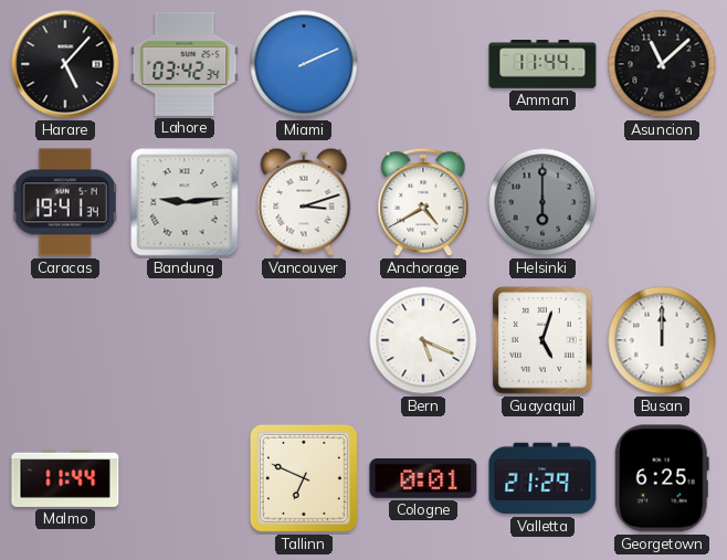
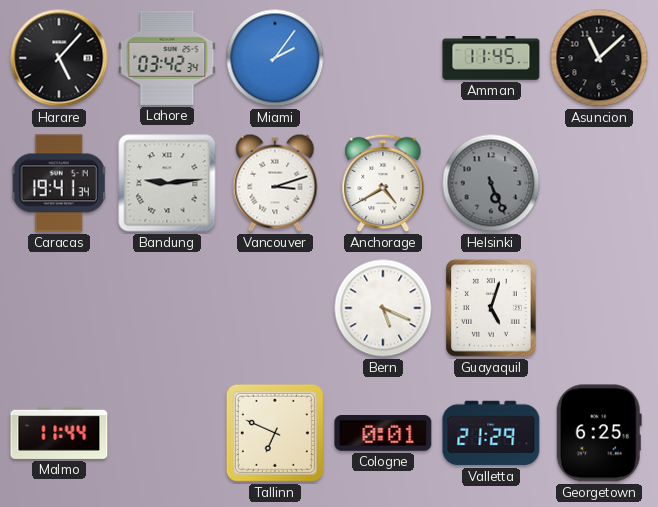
Miami: 2:11 -> 2:06
Amman: 11:44 -> 11:45
Helsinki: 6:00 -> 5:26
Busan: 12:00 -> none
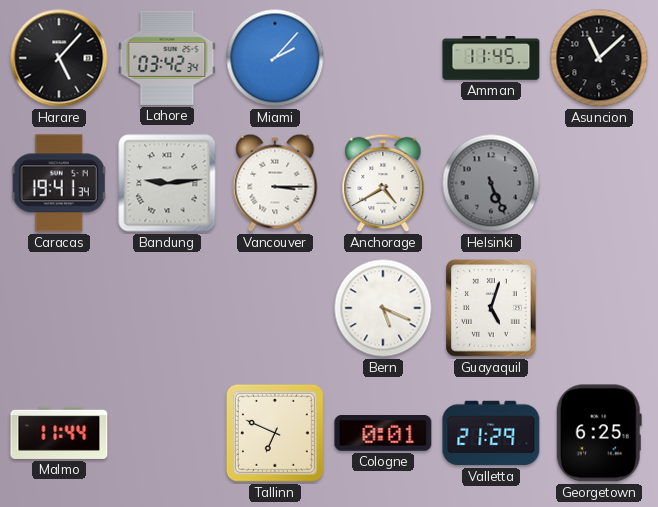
Miami: 2:06 -> 2:07
Vancouver: 3:12 -> 3:15
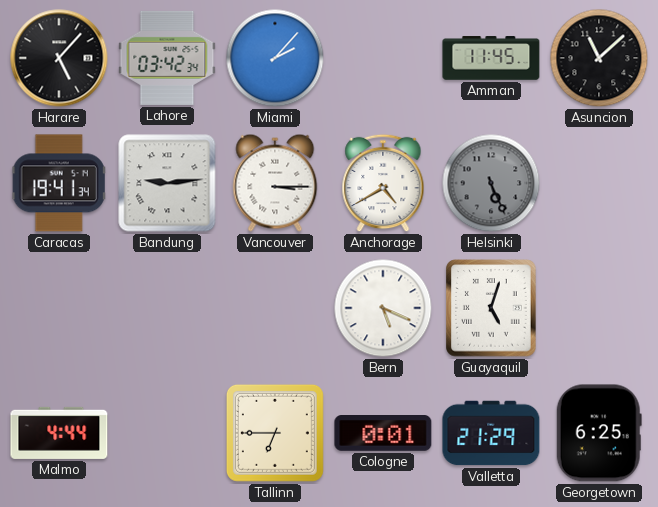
Malmo: 11:44 -> 4:44
Tallinn: 6:49 -> 6:45
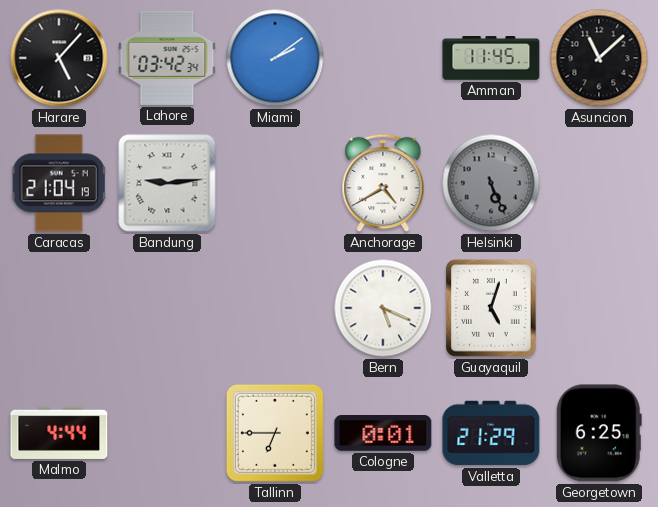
Miami: 2:07 -> 2:09
Caracas: 19:41 -> 21:04
Vancouver: 3:15 -> none
